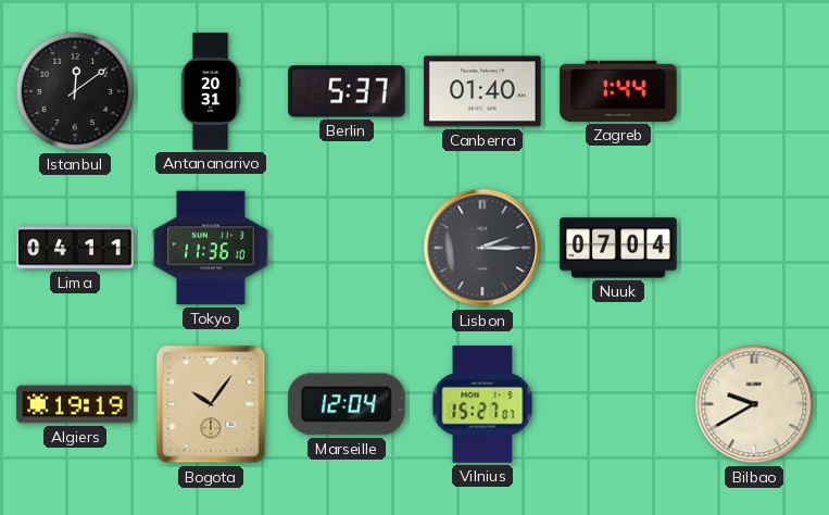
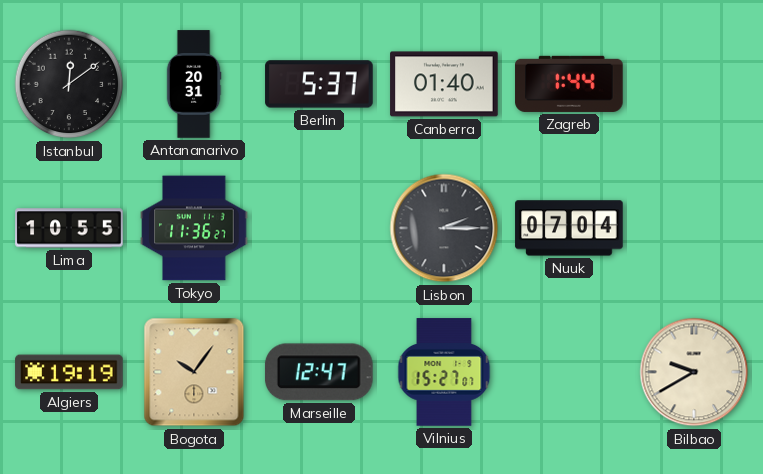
Lima: 04:11 -> 10:55
Tokyo: 11:36:10 -> 11:36:27
Marseille: 12:04 -> 12:47
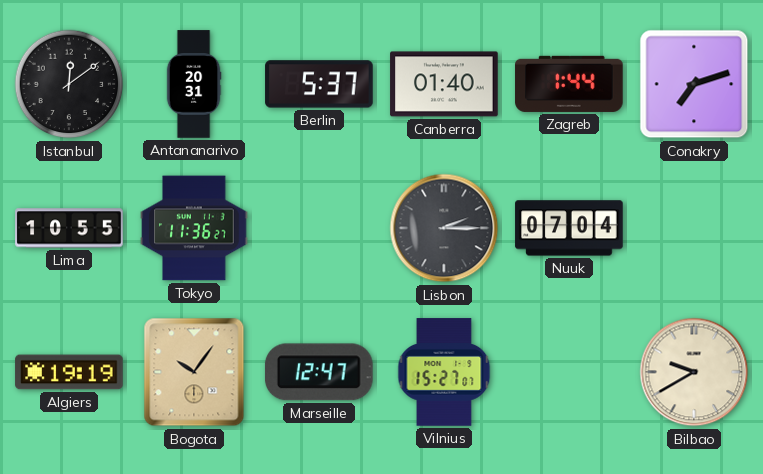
Conakry: none -> 7:12
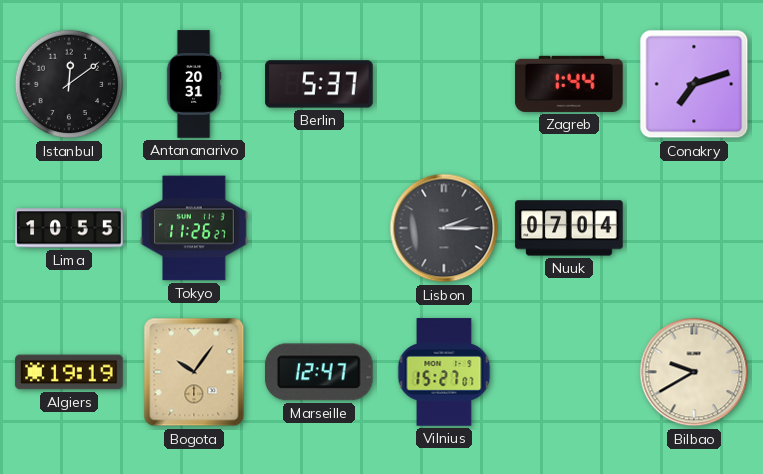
Canberra: 01:40 -> none
Tokyo: 11:36 -> 11:26
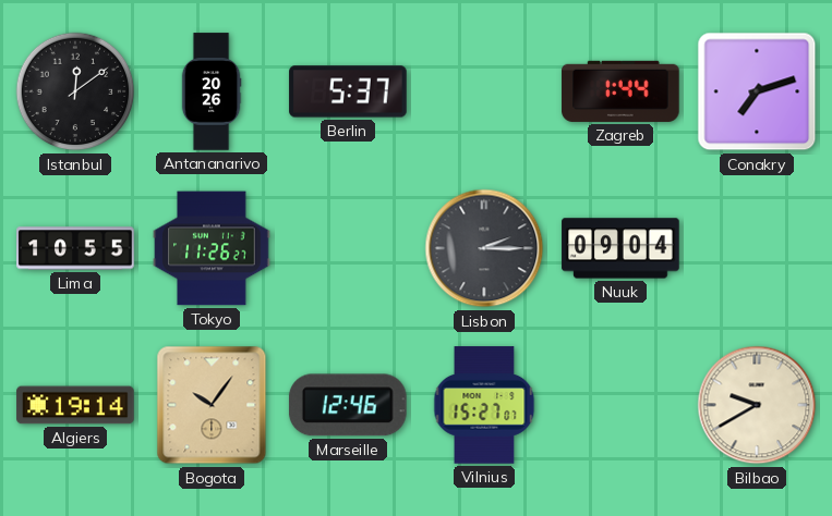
Antananarivo: 20:31 -> 20:26
Nuuk: 07:04 -> 09:04
Algiers: 19:19 -> 19:14
Marseille: 12:47 -> 12:46
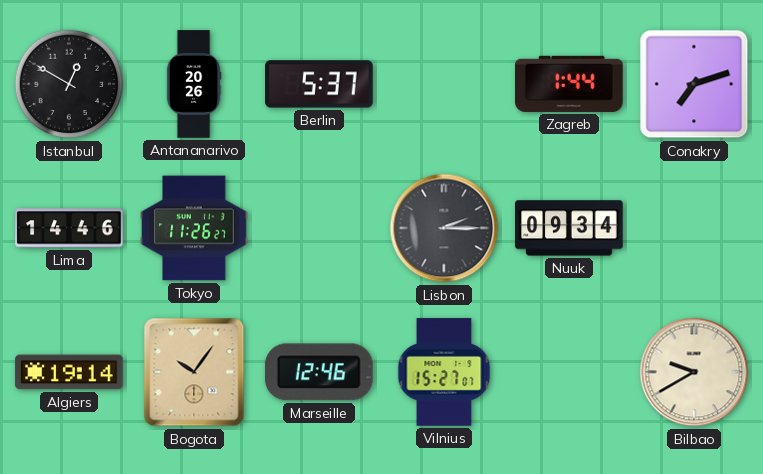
Istanbul: 12:09 -> 12:50
Lima: 10:55 -> 14:46
Nuuk: 09:04 -> 09:34
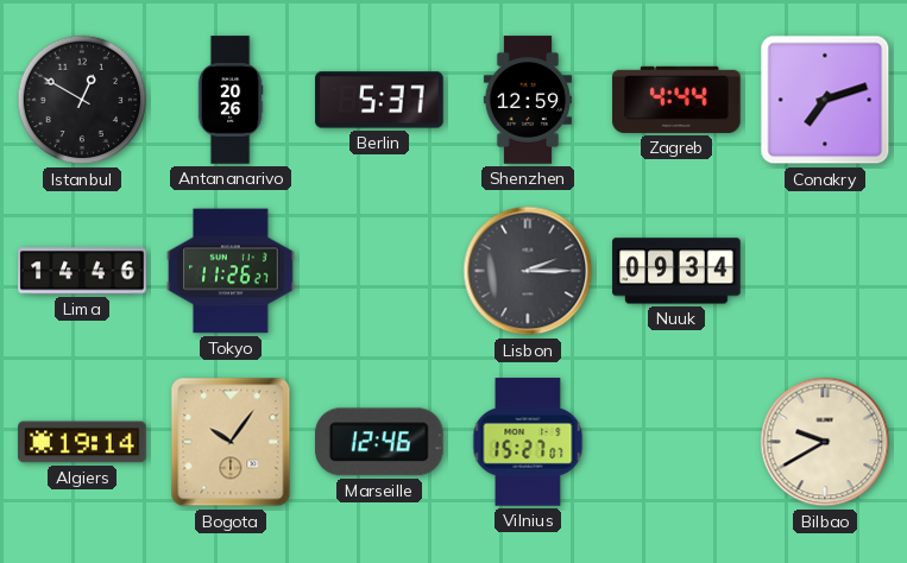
Shenzhen: none -> 12:59
Zagreb: 1:44 -> 4:44
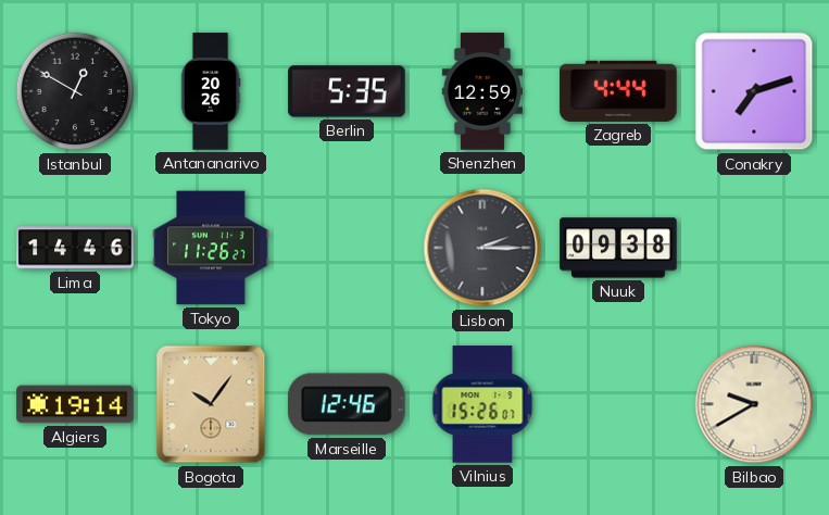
Berlin: 5:37 -> 5:35
Nuuk: 09:34 -> 09:38
Vilnius: 15:27 -> 15:26
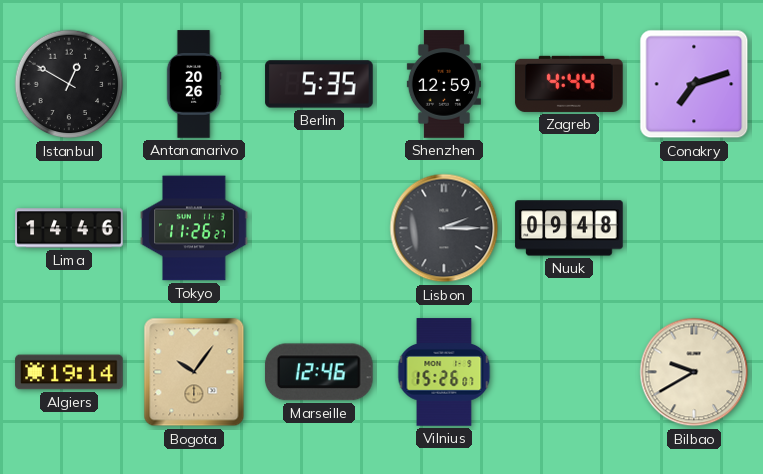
Nuuk: 09:38 -> 09:48
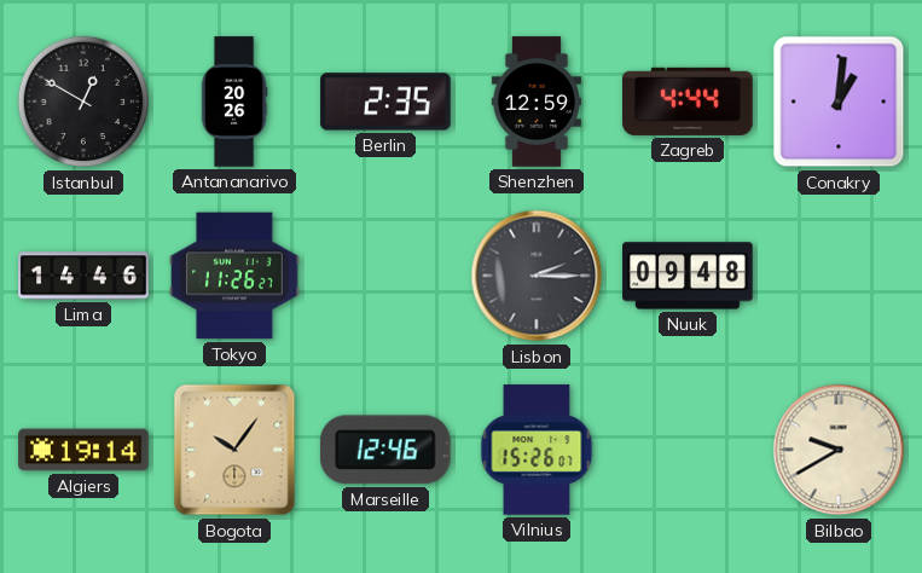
Berlin: 5:35 -> 2:35
Conakry: 7:12 -> 1:01
